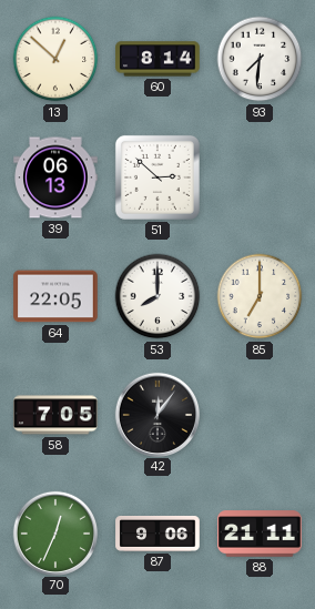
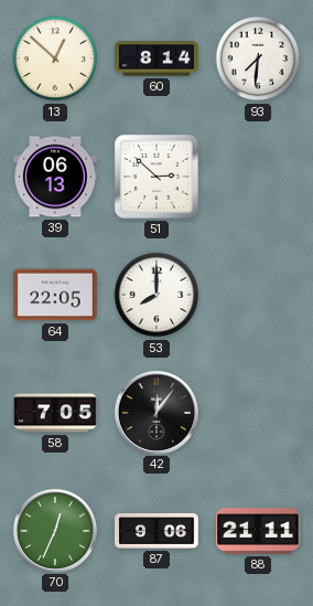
85: 7:00 -> none
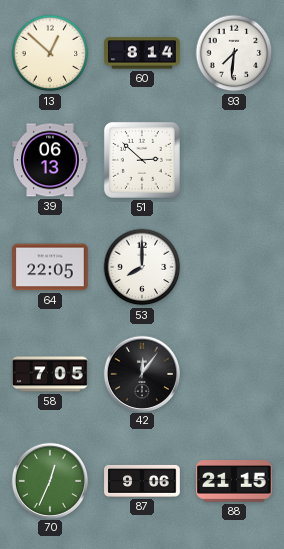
88: 21:11 -> 21:15
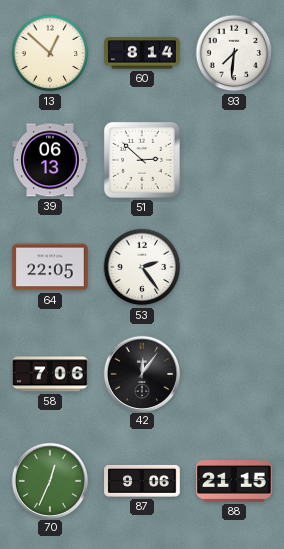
53: 8:00 -> 2:24
58: 7:05 -> 7:06
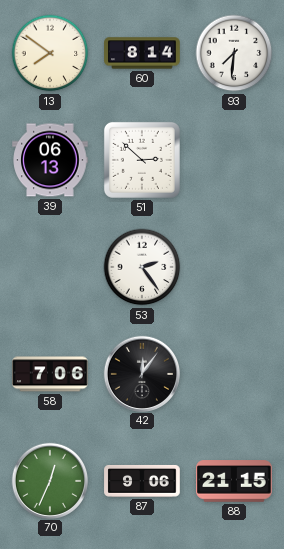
13: 12:52 -> 7:51
64: 22:05 -> none
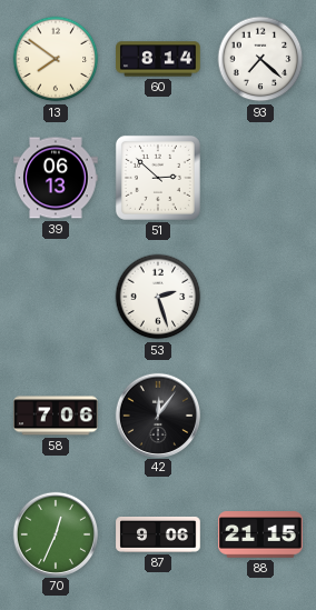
93: 7:31 -> 7:22
53: 2:24 -> 2:27
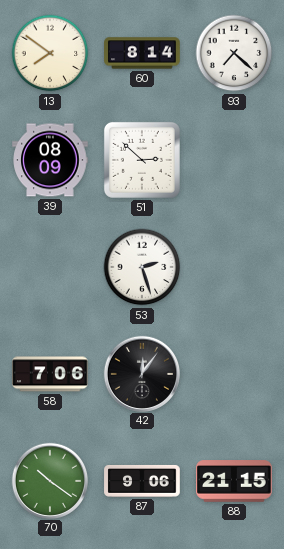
39: 06:13 -> 08:09
70: 12:34 -> 10:21
